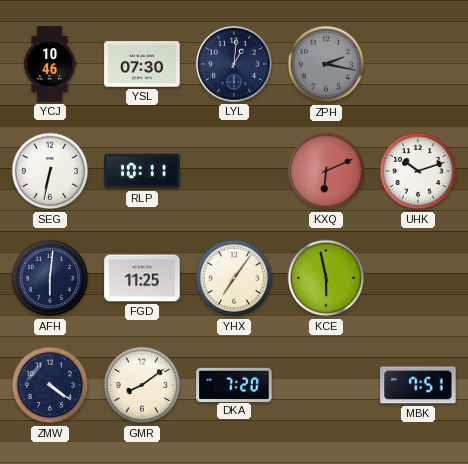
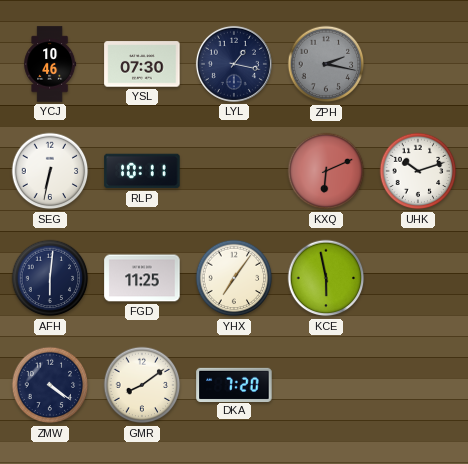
LYL: 1:01 -> 1:17
MBK: 7:51 -> none
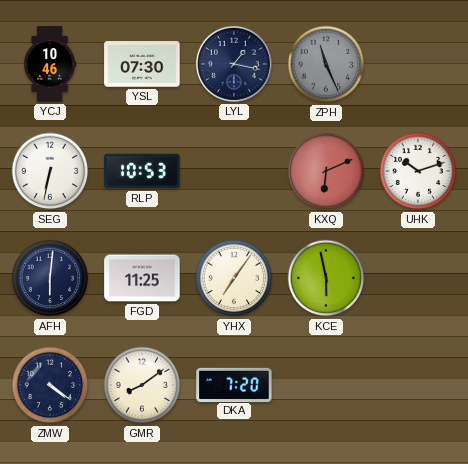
ZPH: 2:17 -> 11:26
RLP: 10:11 -> 10:53
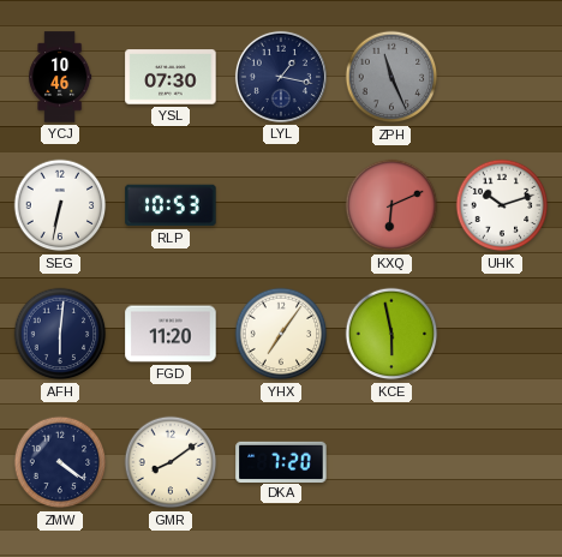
FGD: 11:25 -> 11:20
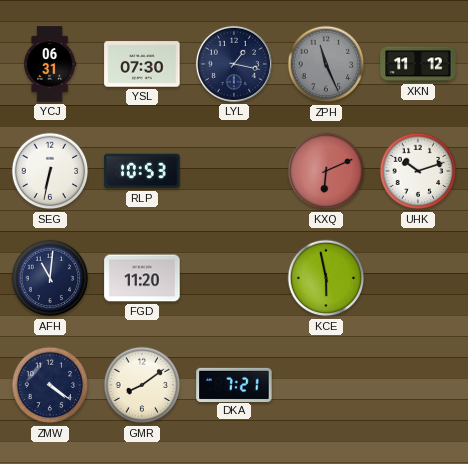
YCJ: 10:46 -> 06:31
XKN: none -> 11:12
AFH: 6:01 -> 11:01
YHX: 7:06 -> none
DKA: 7:20 -> 7:21
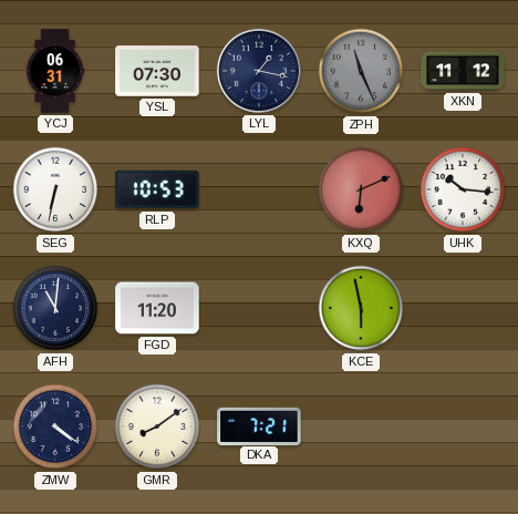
UHK: 10:12 -> 10:16
